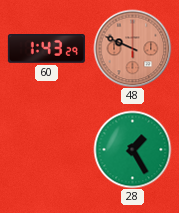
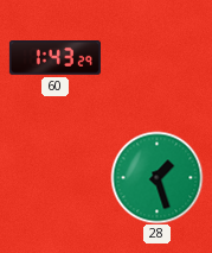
48: 9:49 -> none
28: 1:25 -> 1:27
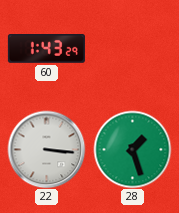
22: none -> 3:16
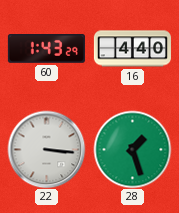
16: none -> 4:40
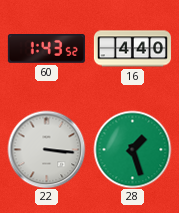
60: 1:43:29 -> 1:43:52
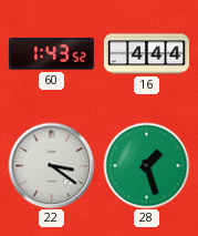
16: 4:40 -> 4:44
22: 3:16 -> 3:21
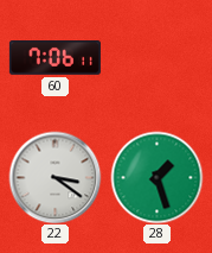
60: 1:43 -> 7:06
16: 4:44 -> none
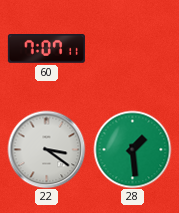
60: 7:06 -> 7:07
28: 1:27 -> 1:29
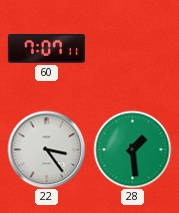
22: 3:21 -> 3:24
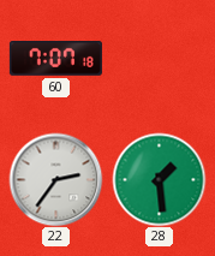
60: 7:07:11 -> 7:07:18
22: 3:24 -> 2:36
